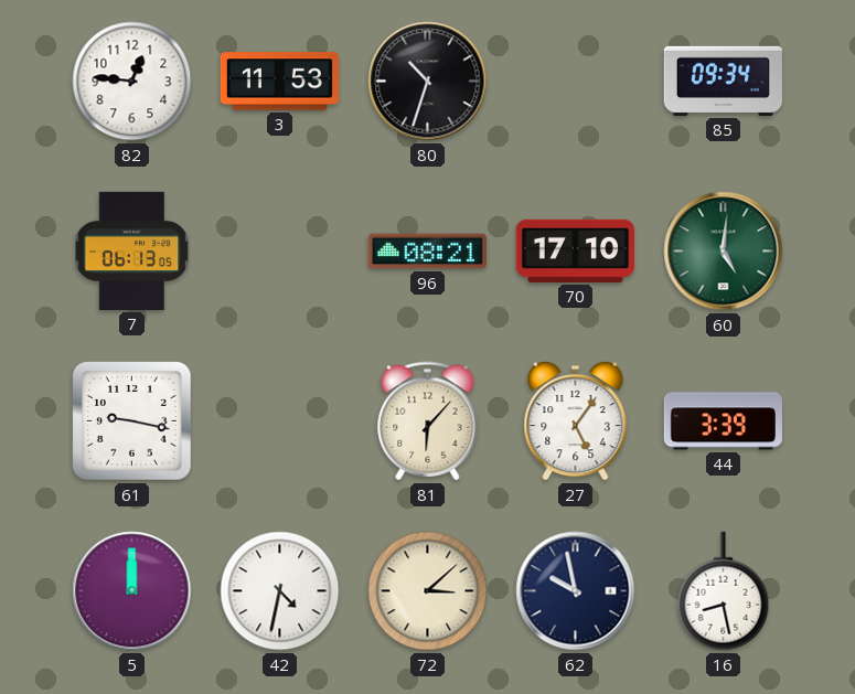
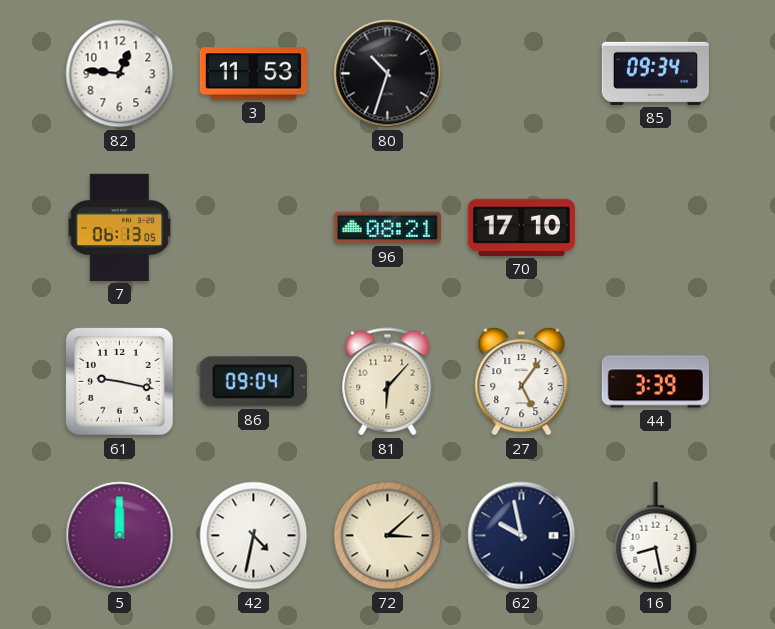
60: 5:01 -> none
86: none -> 09:04
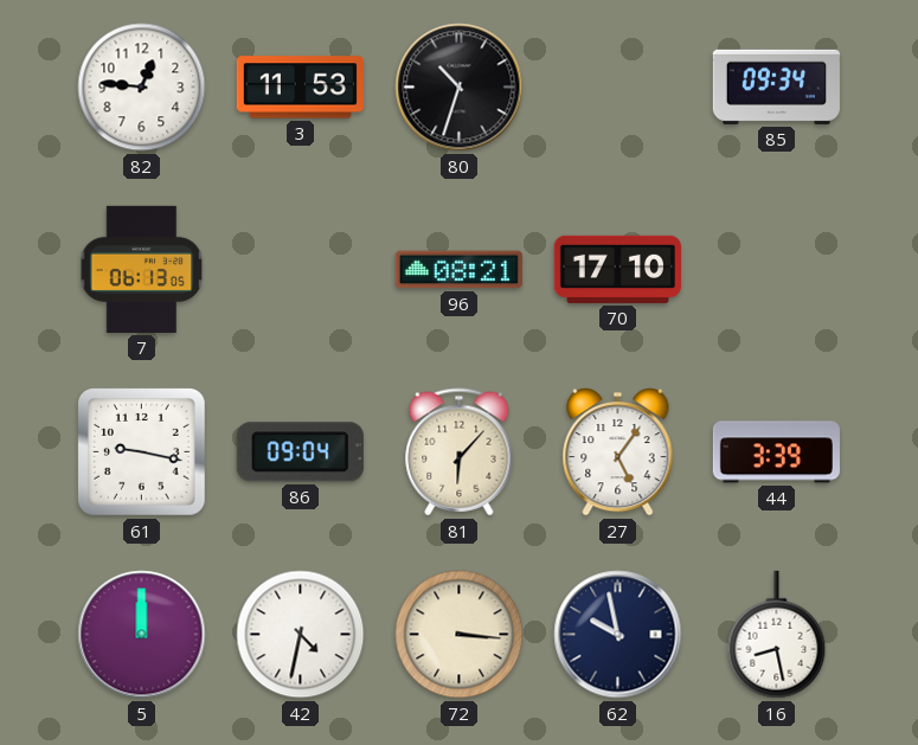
72: 3:08 -> 3:16
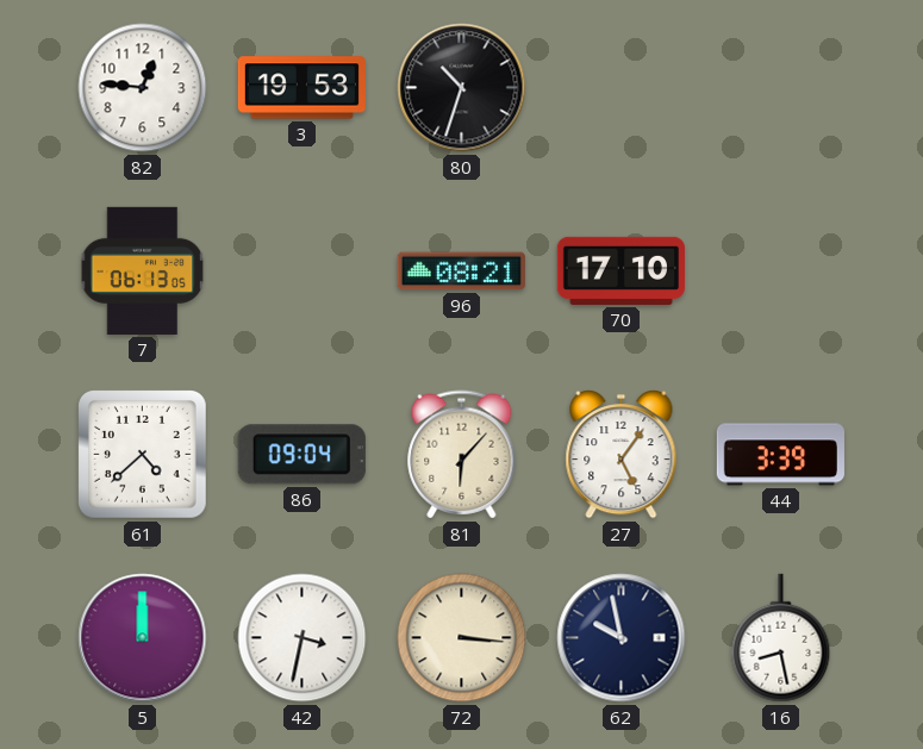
3: 11:53 -> 19:53
85: 09:34 -> none
61: 9:17 -> 4:38
42: 4:32 -> 3:32
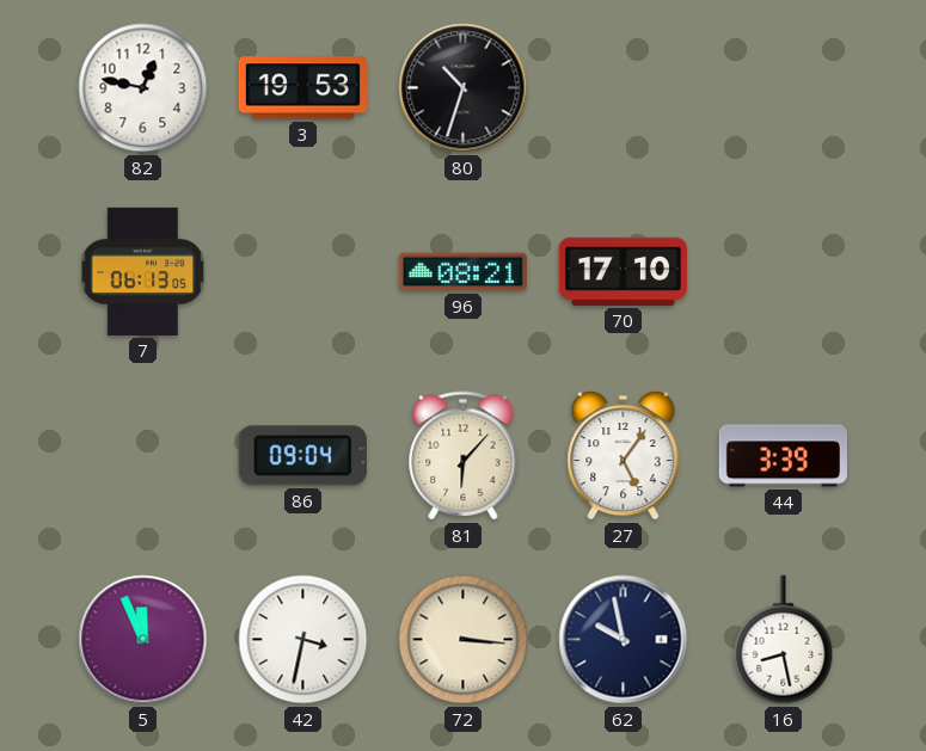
82: 12:46 -> 12:47
61: 4:38 -> none
5: 12:00 -> 11:56
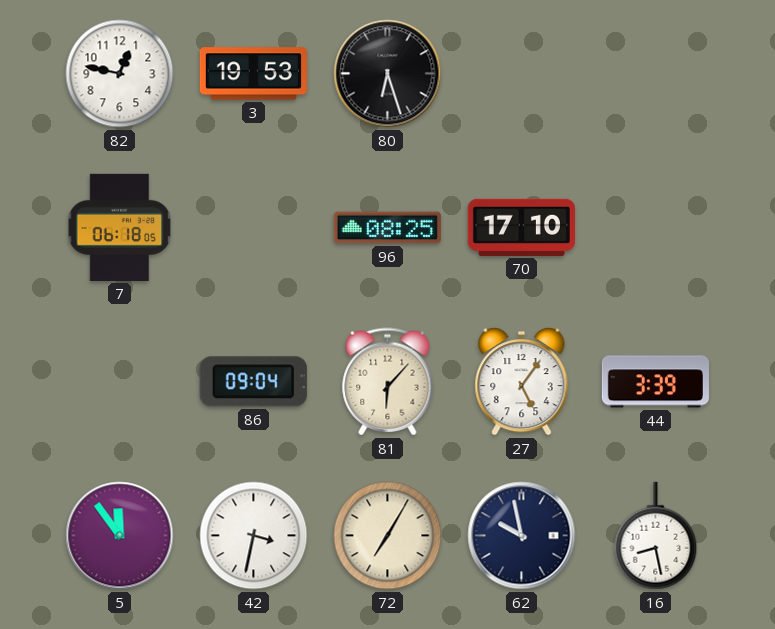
80: 10:33 -> 6:27
7: 06:13 -> 06:18
96: 08:21 -> 08:25
5: 11:56 -> 11:54
72: 3:16 -> 7:05
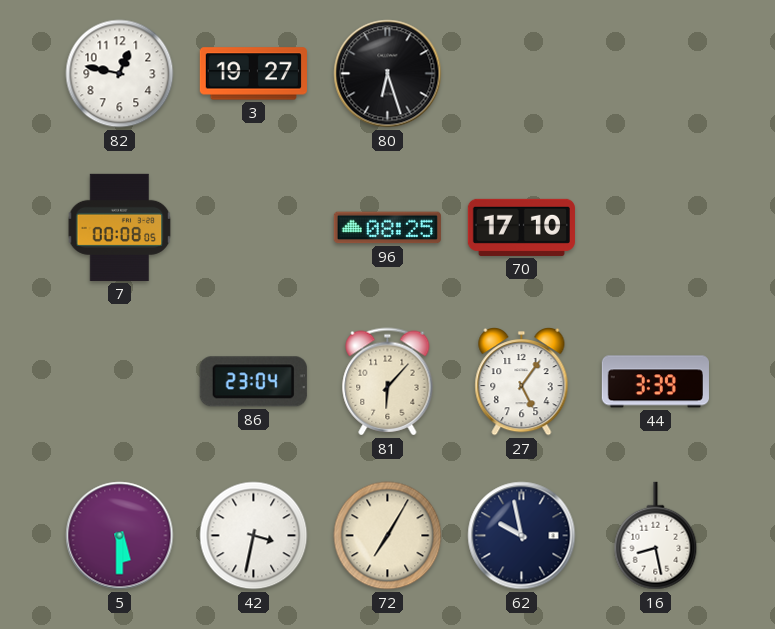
3: 19:53 -> 19:27
7: 06:18 -> 00:08
86: 09:04 -> 23:04
5: 11:54 -> 5:30
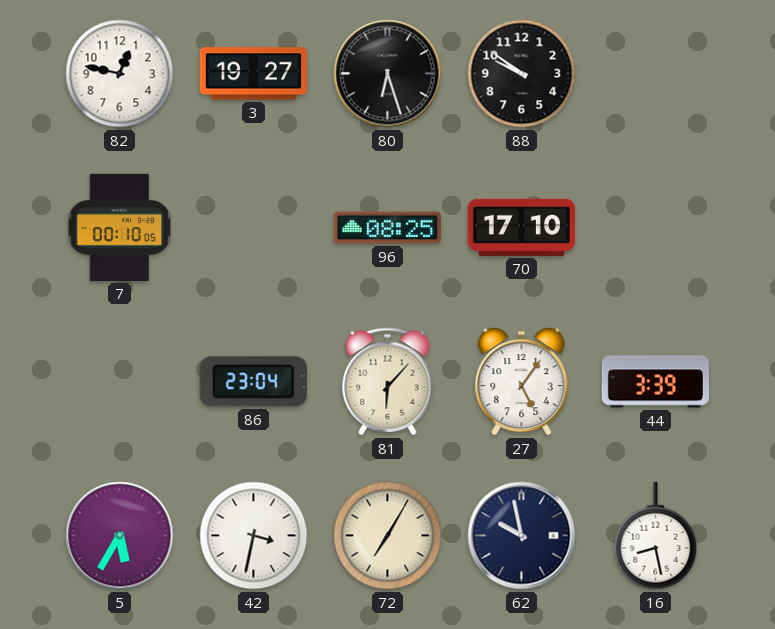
88: none -> 9:51
7: 00:08 -> 00:10
5: 5:30 -> 5:35
